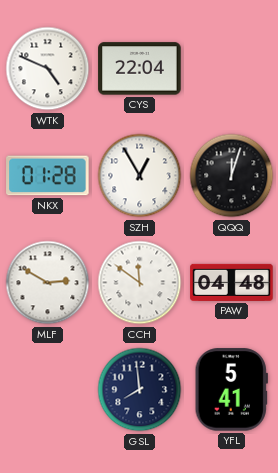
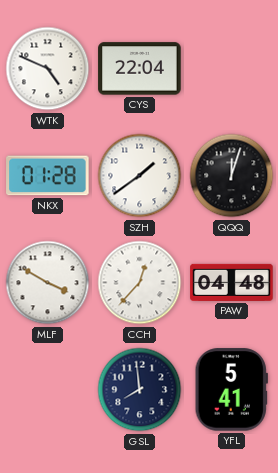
SZH: 12:55 -> 1:39
MLF: 2:50 -> 3:50
CCH: 11:51 -> 12:37
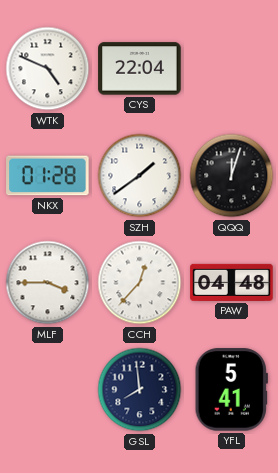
MLF: 3:50 -> 3:45
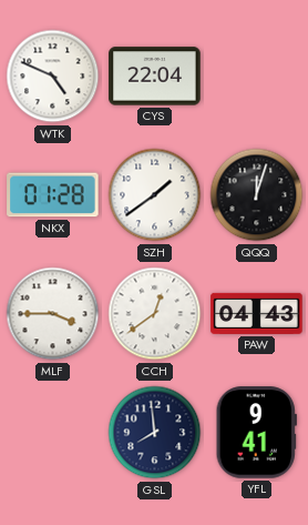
CCH: 12:37 -> 12:39
PAW: 04:48 -> 04:43
YFL: 5:41 -> 9:41
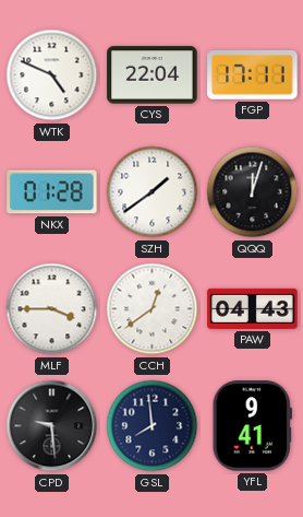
FGP: none -> 17:11
CPD: none -> 9:29
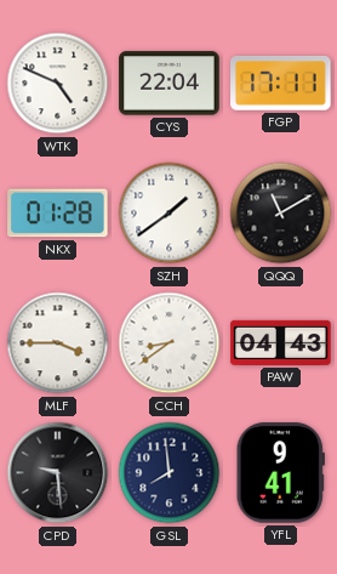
QQQ: 12:03 -> 11:10
CCH: 12:39 -> 8:39
